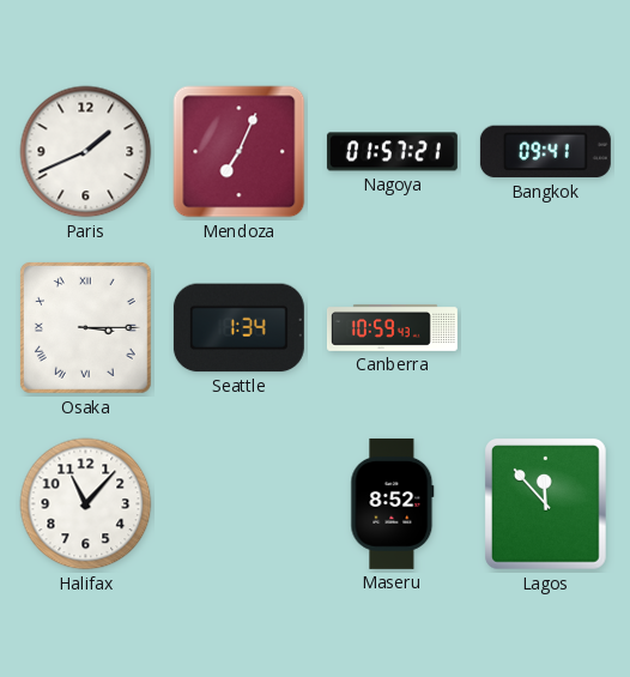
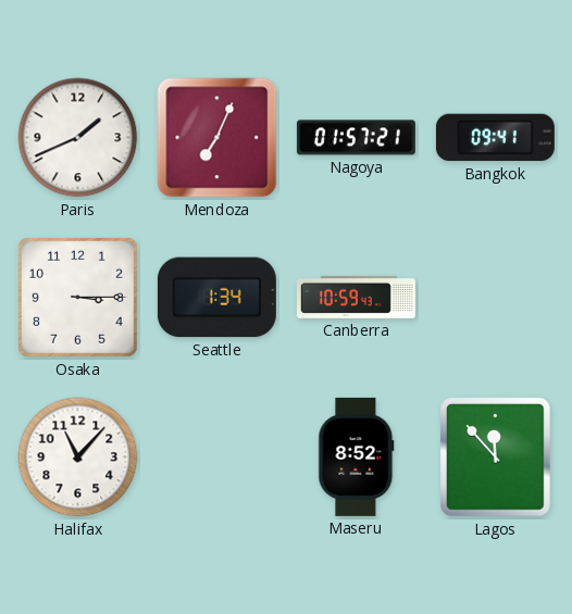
Osaka numerals: Roman -> Arabic
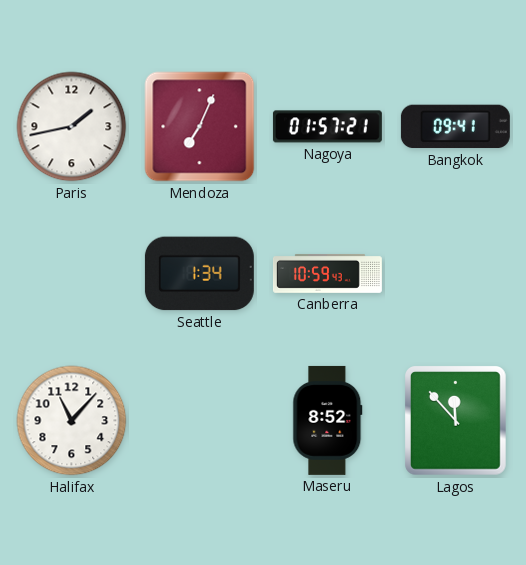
Paris: 1:41 -> 1:43
Osaka: 3:15 -> none
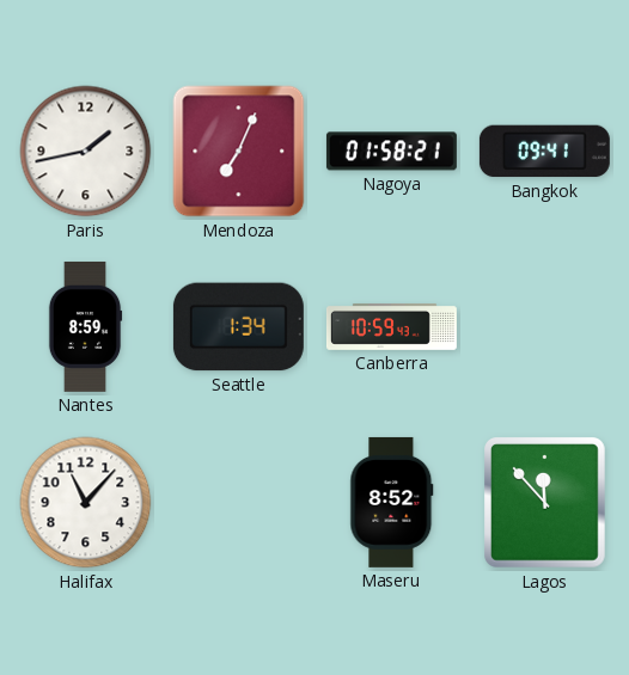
Nagoya: 01:57 -> 01:58
Nantes: none -> 8:59
